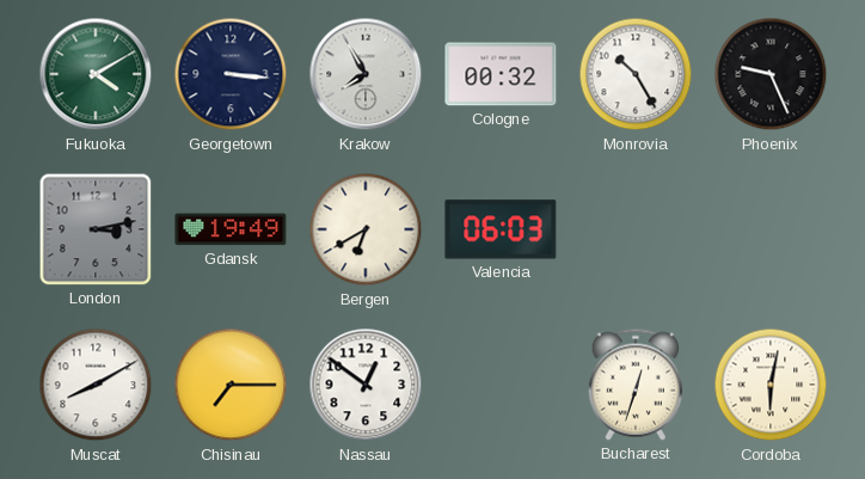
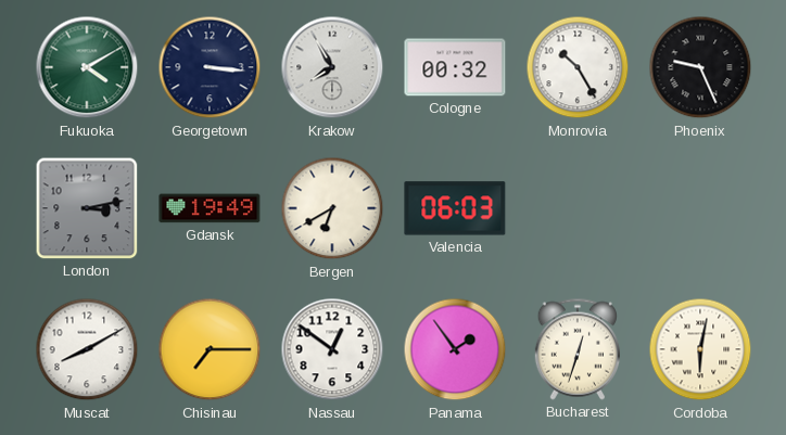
Panama: none -> 1:54
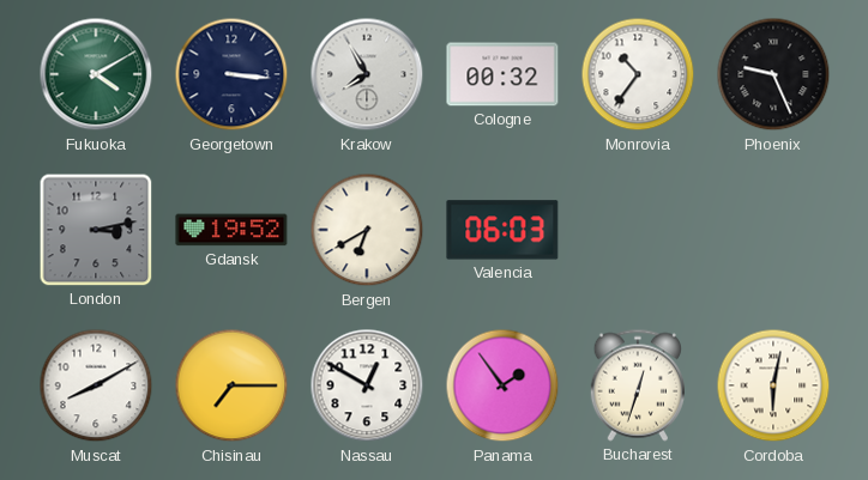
Monrovia: 10:25 -> 10:36
Gdansk: 19:49 -> 19:52
Nassau: 12:51 -> 12:50
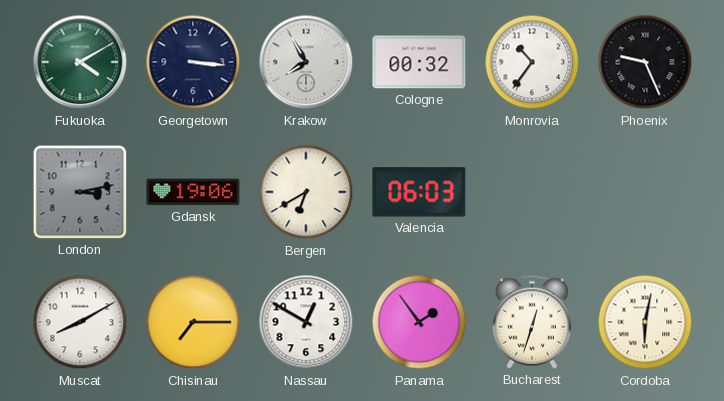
Gdansk: 19:52 -> 19:06
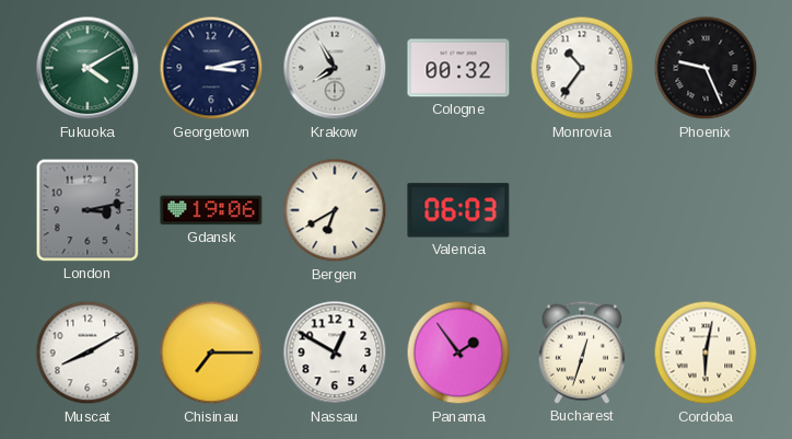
Georgetown: 3:16 -> 3:13
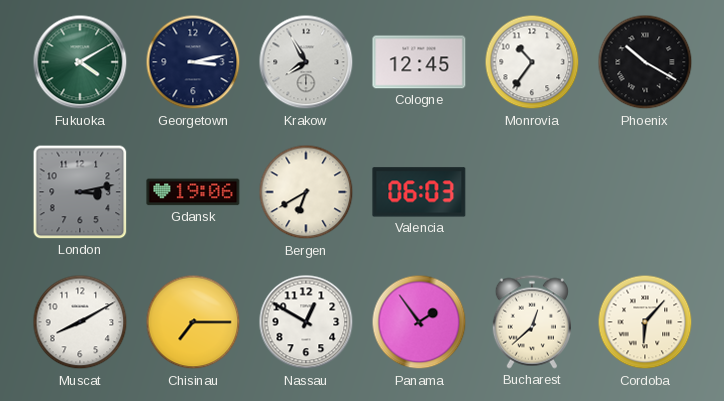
Cologne: 00:32 -> 12:45
Phoenix: 9:26 -> 10:20
Bucharest: 12:33 -> 12:38
Cordoba: 6:02 -> 6:07
